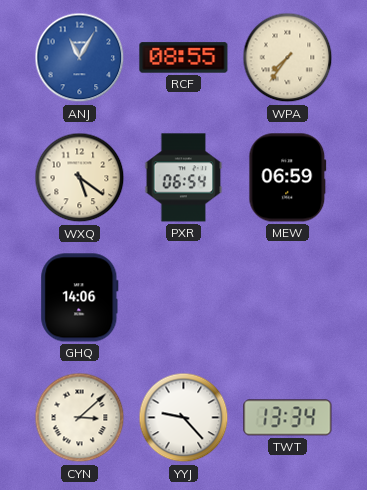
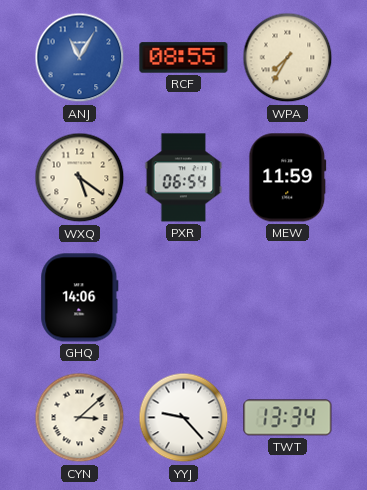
WPA: 7:36 -> 7:35
MEW: 06:59 -> 11:59
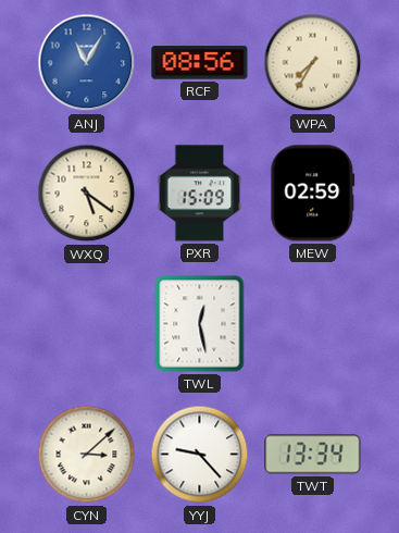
RCF: 08:55 -> 08:56
PXR: 06:54 -> 15:09
MEW: 11:59 -> 02:59
GHQ: 14:06 -> none
TWL: none -> 12:28
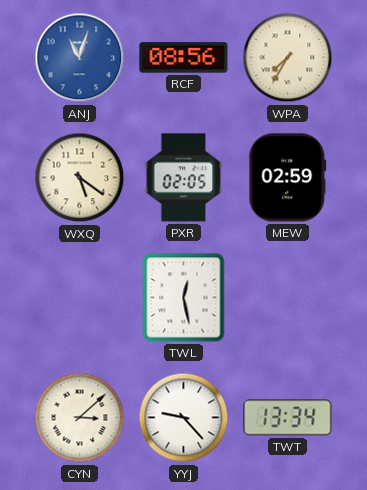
ANJ: 11:05 -> 11:03
PXR: 15:09 -> 02:05
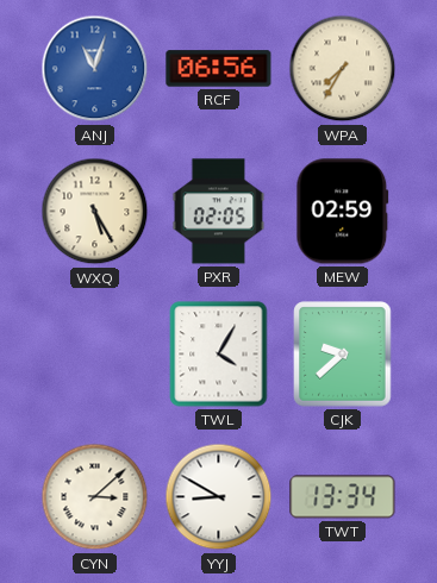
RCF: 08:56 -> 06:56
WXQ: 5:21 -> 5:25
TWL: 12:28 -> 4:05
CJK: none -> 9:38
YYJ: 9:23 -> 8:50
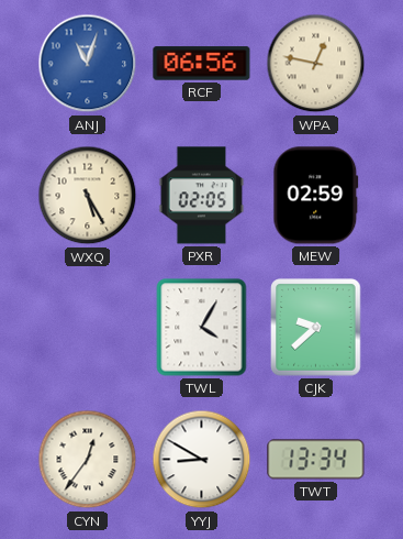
WPA: 7:35 -> 12:47
CYN: 3:08 -> 12:36
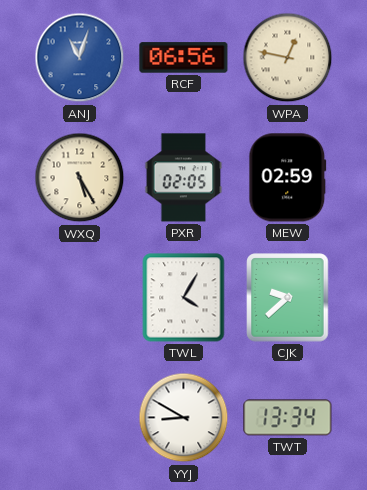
CYN: 12:36 -> none
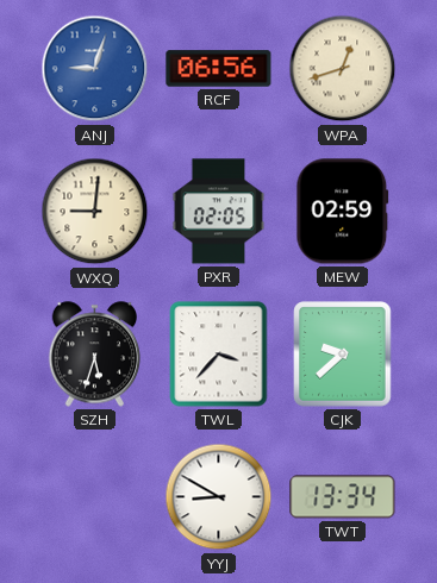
ANJ: 11:03 -> 9:03
WPA: 12:47 -> 12:42
WXQ: 5:25 -> 9:01
SZH: none -> 5:33
TWL: 4:05 -> 3:37
